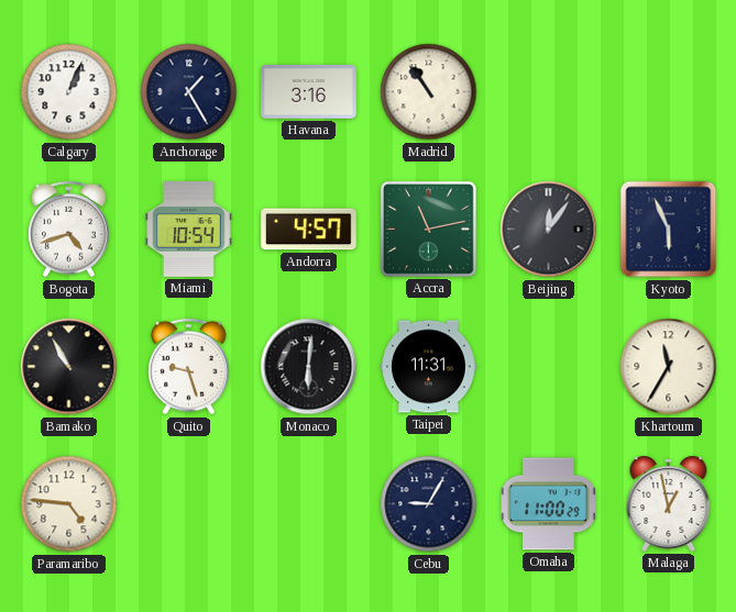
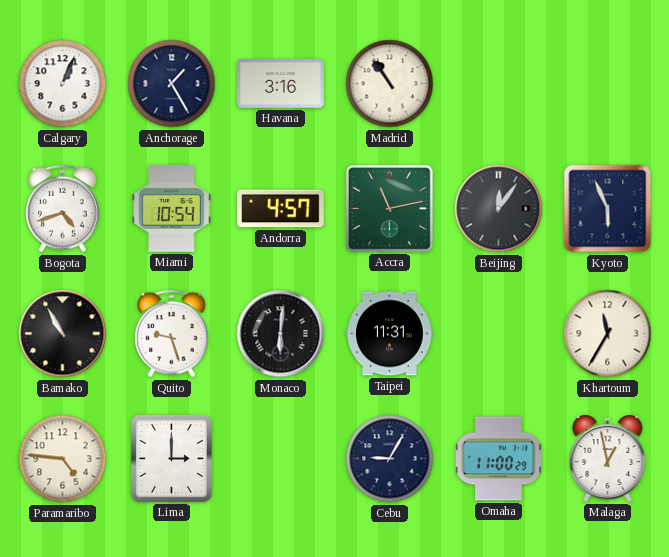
Lima: none -> 3:00
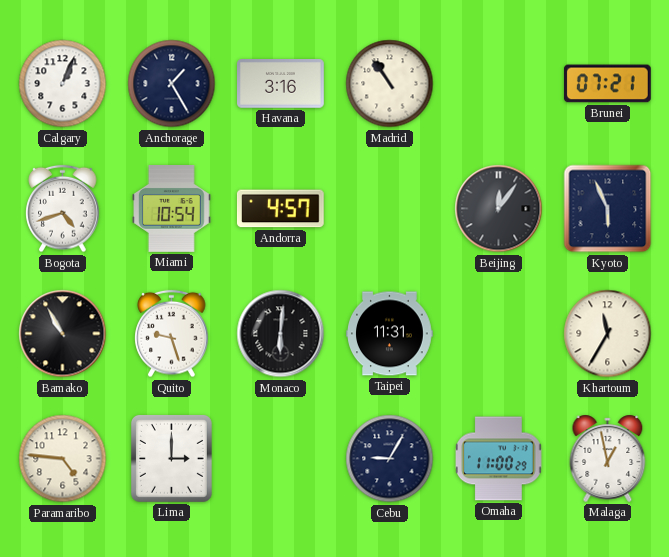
Brunei: none -> 07:21
Accra: 11:13 -> none
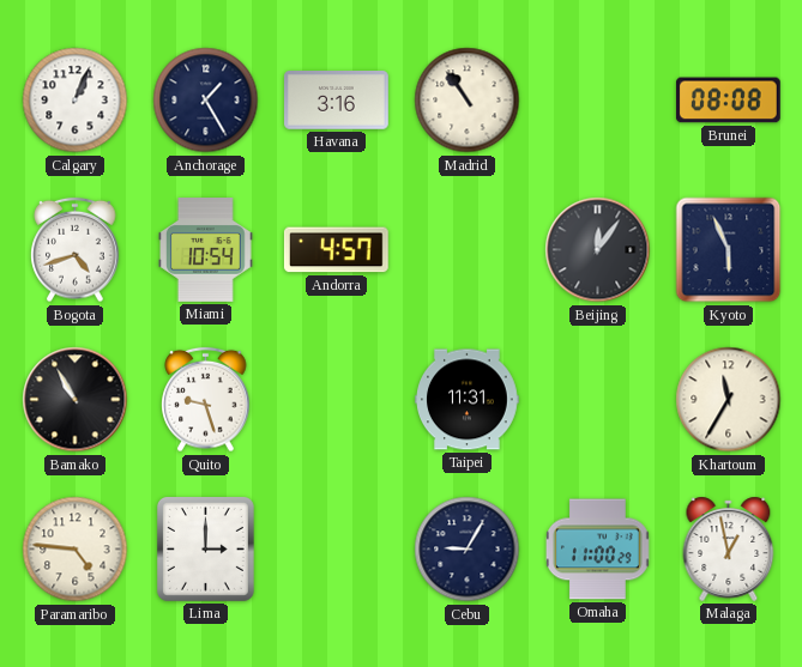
Brunei: 07:21 -> 08:08
Monaco: 6:01 -> none
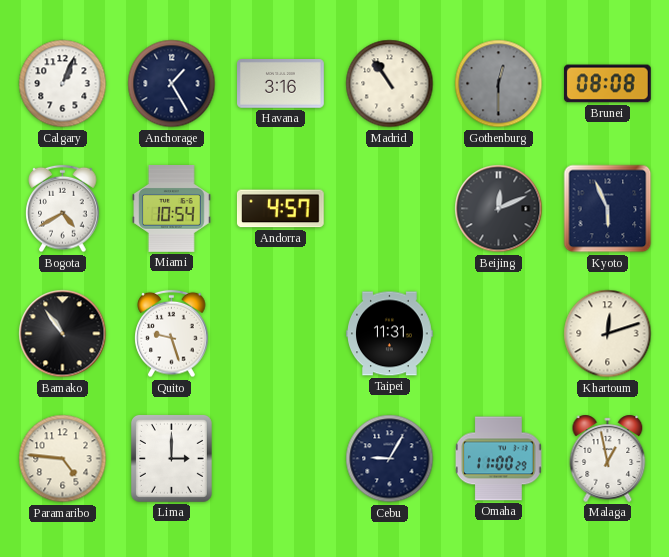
Gothenburg: none -> 12:30
Bogota: 4:42 -> 4:40
Beijing: 12:06 -> 12:11
Bamako: 10:55 -> 10:54
Khartoum: 11:35 -> 12:12
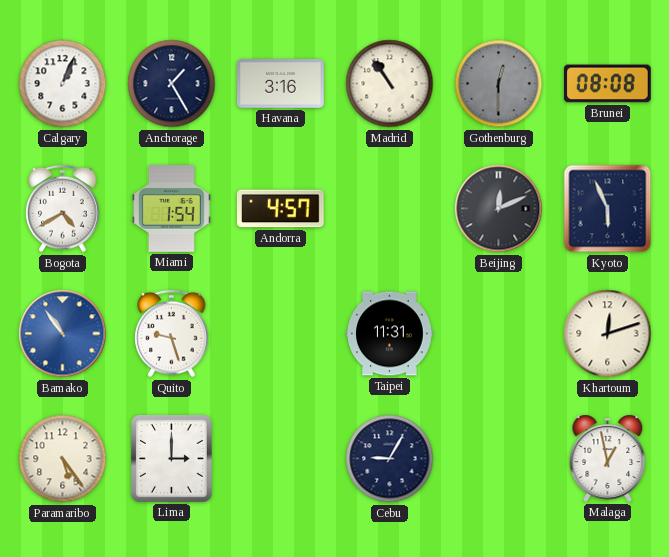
Miami: 10:54 -> 1:54
Bamako dial: black -> blue
Paramaribo: 4:46 -> 5:24
Omaha: 11:00 -> none
